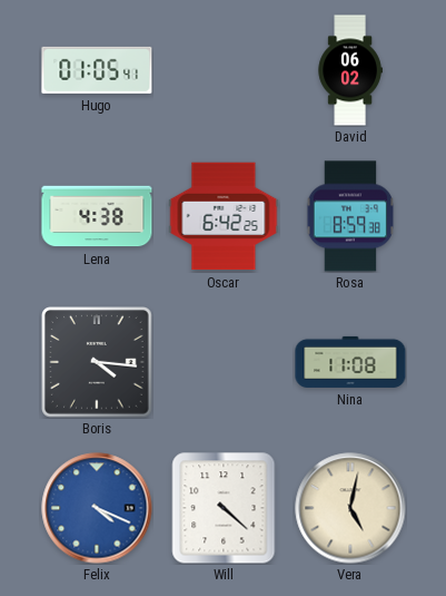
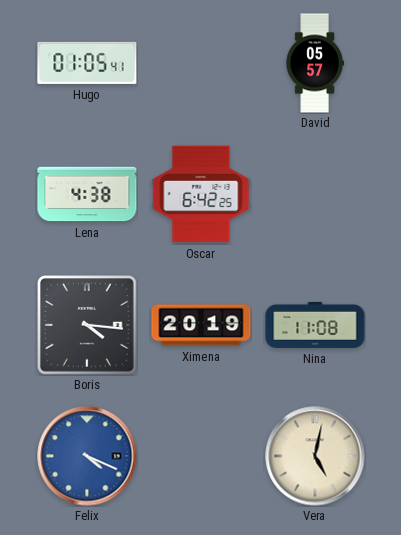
David: 06:02 -> 05:57
Rosa: 8:59 -> none
Ximena: none -> 20:19
Will: 4:22 -> none
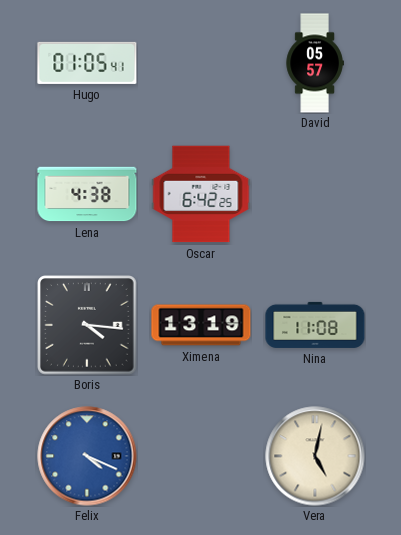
Ximena: 20:19 -> 13:19
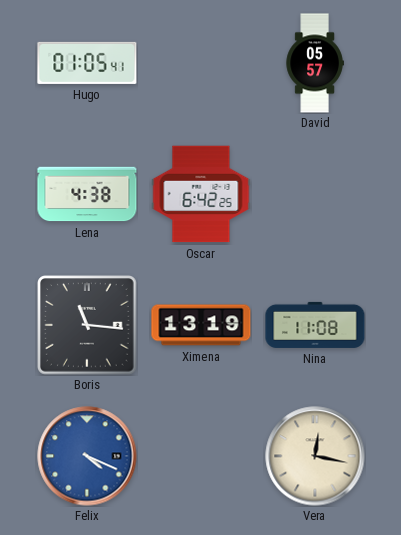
Boris: 4:16 -> 11:16
Vera: 5:02 -> 12:17
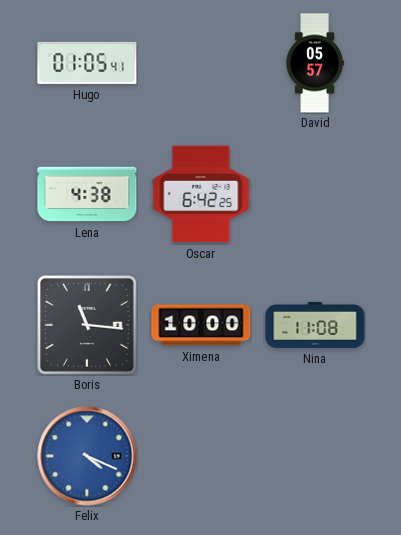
Ximena: 13:19 -> 10:00
Vera: 12:17 -> none
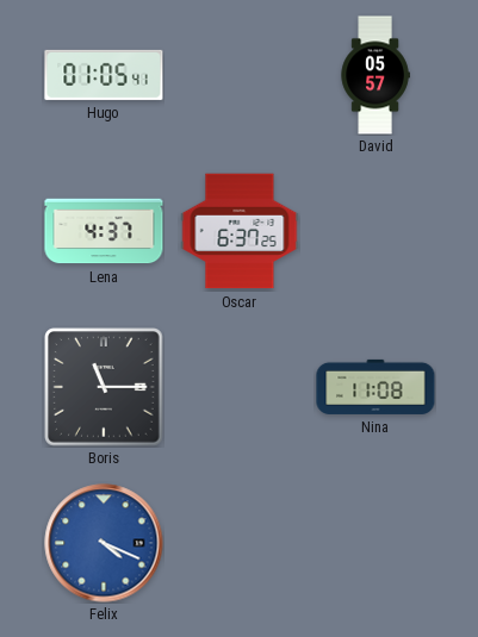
Lena: 4:38 -> 4:37
Oscar: 6:42 -> 6:37
Boris: 11:16 -> 11:15
Ximena: 10:00 -> none
